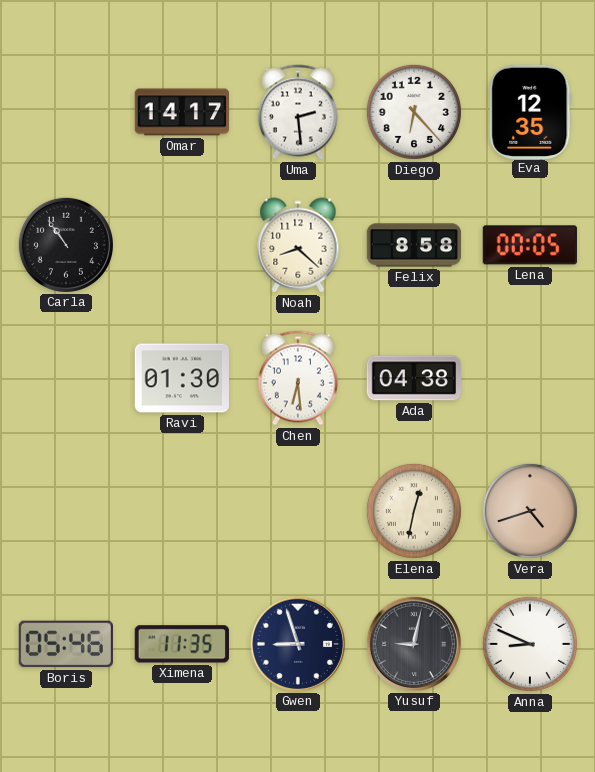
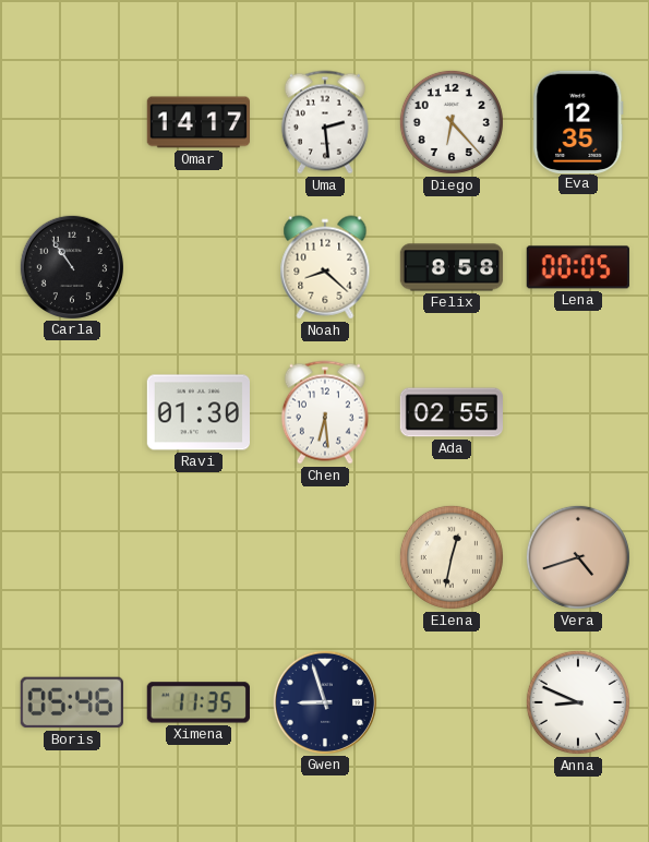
Ada: 04:38 -> 02:55
Yusuf: 9:02 -> none
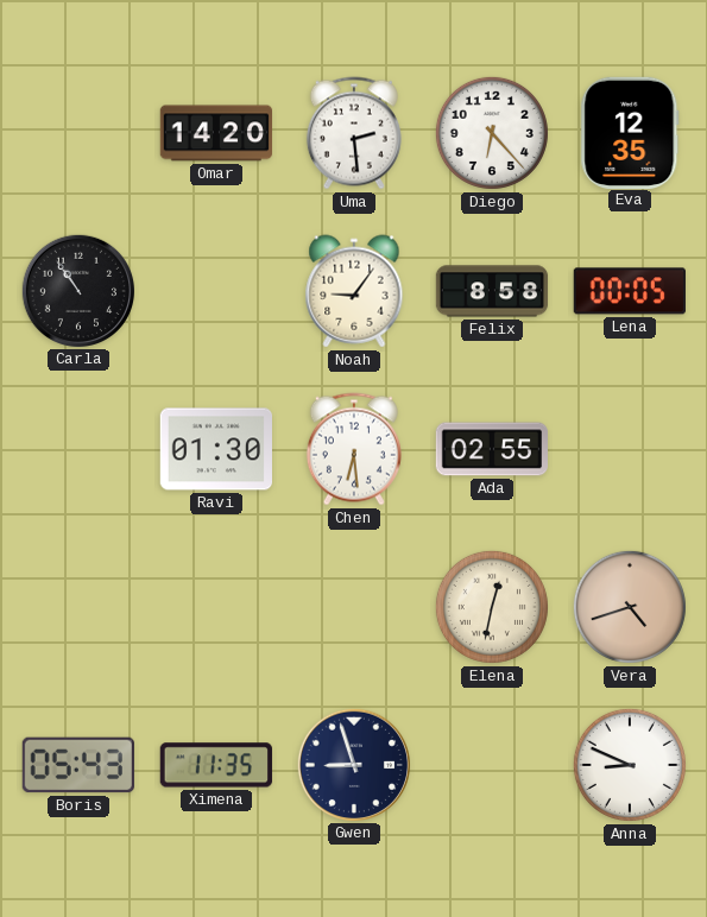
Omar: 14:17 -> 14:20
Noah: 8:22 -> 9:06
Boris: 05:46 -> 05:43
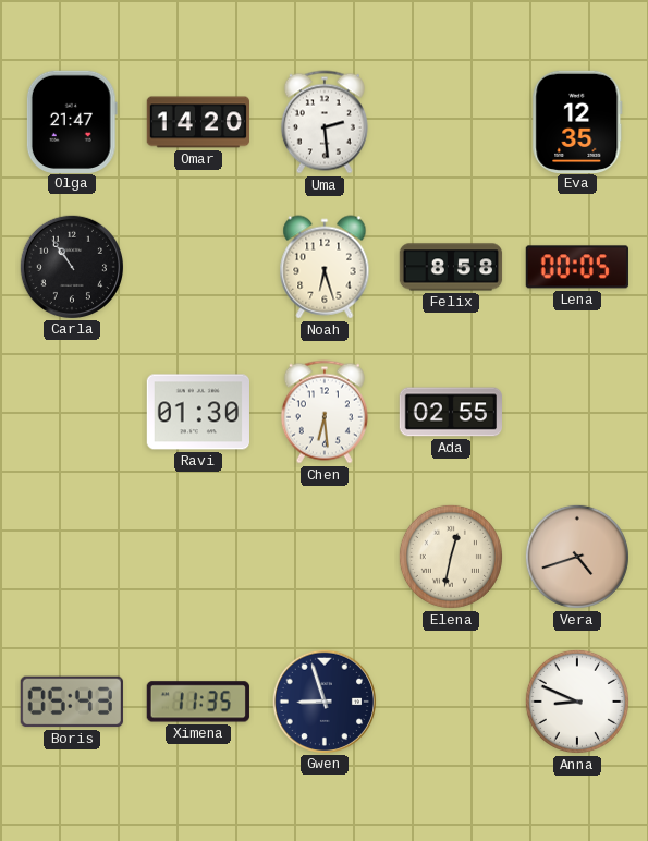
Olga: none -> 21:47
Diego: 6:23 -> none
Noah: 9:06 -> 6:27
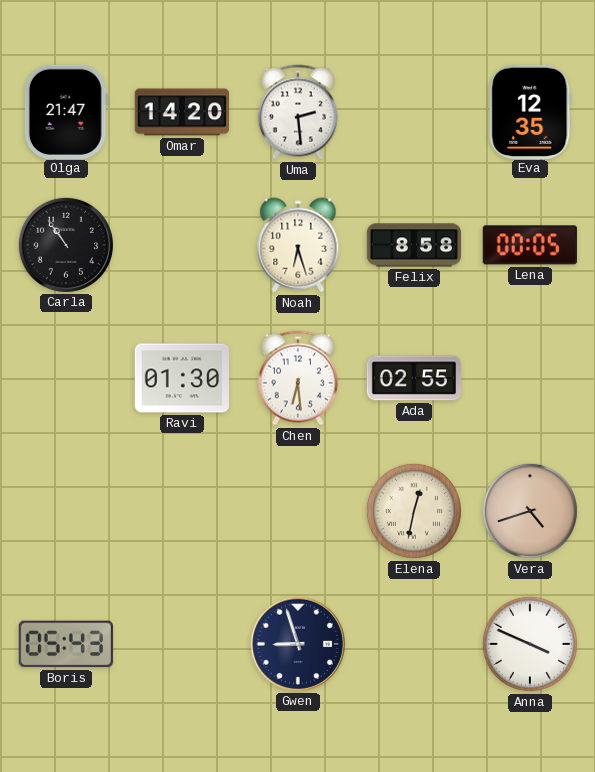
Ximena: 11:35 -> none
Anna: 8:49 -> 3:49
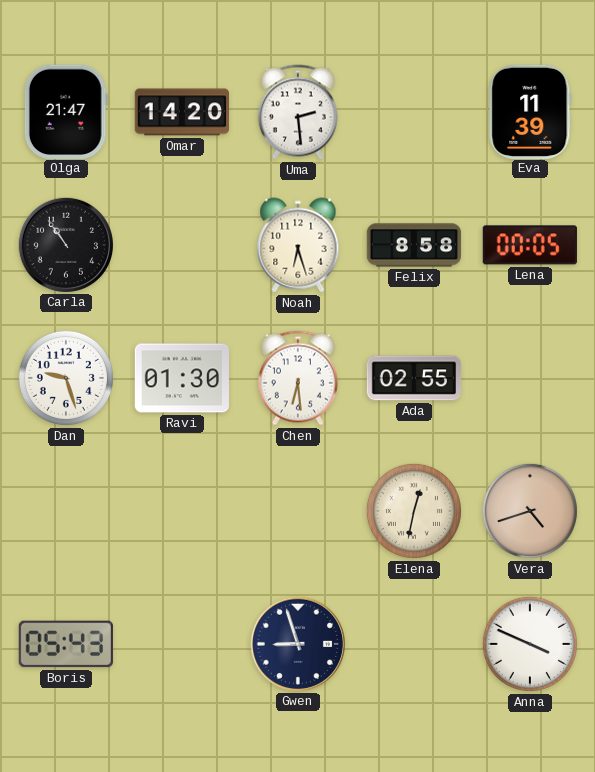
Eva: 12:35 -> 11:39
Dan: none -> 9:27
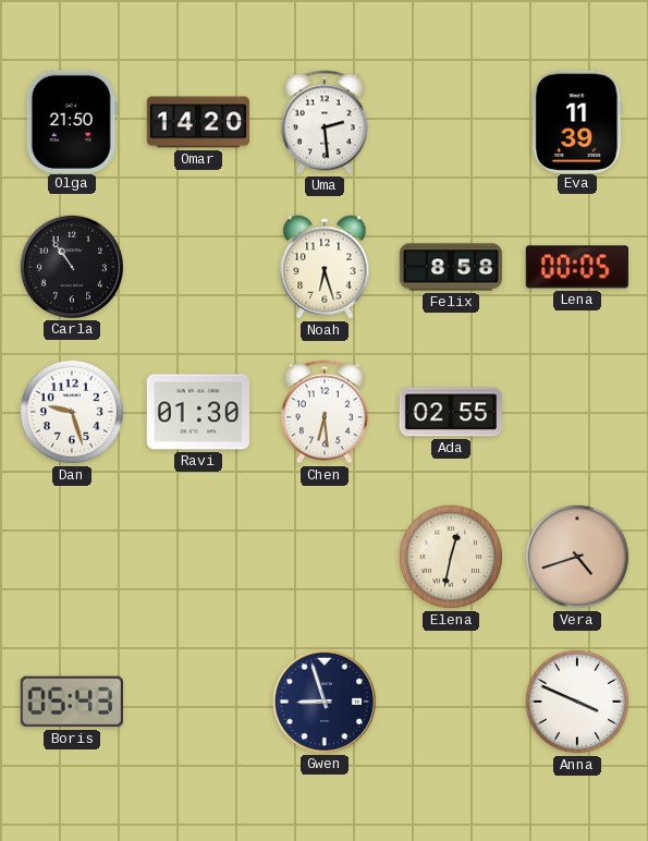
Olga: 21:47 -> 21:50
